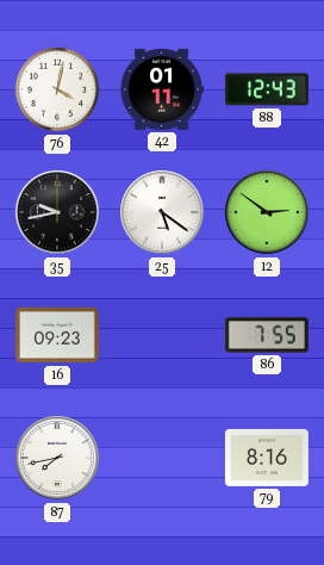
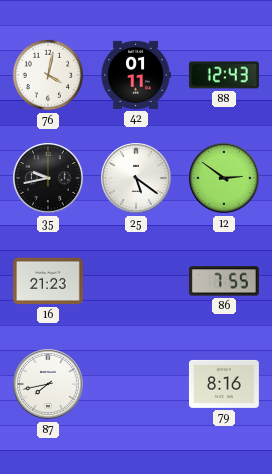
16: 09:23 -> 21:23
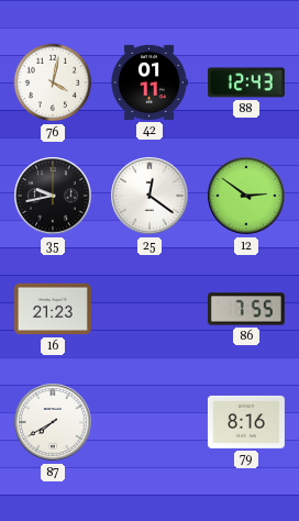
25: 5:21 -> 12:21
87: 7:43 -> 7:40
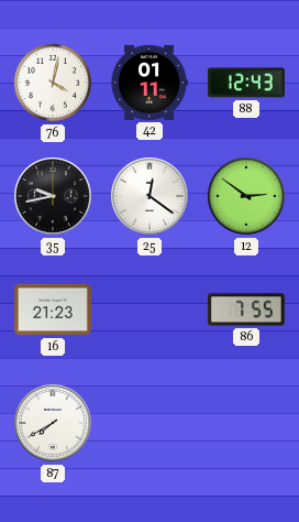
79: 8:16 -> none
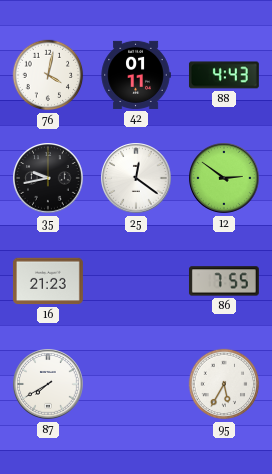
88: 12:43 -> 4:43
95: none -> 5:35
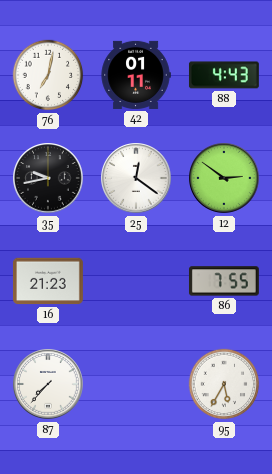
76: 4:02 -> 7:02
87: 7:40 -> 7:37
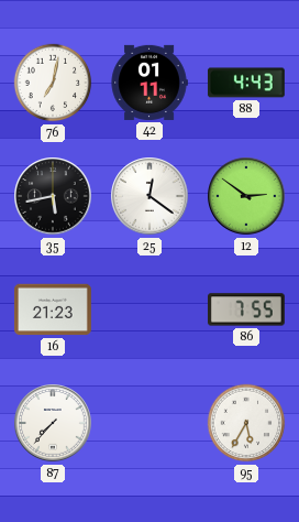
35: 9:43 -> 5:43
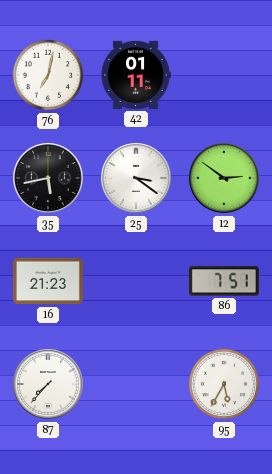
88: 4:43 -> none
25: 12:21 -> 3:21
86: 7:55 -> 7:51
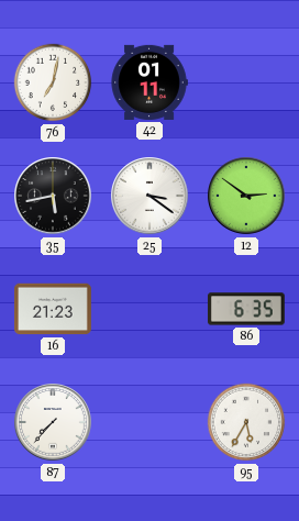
86: 7:51 -> 6:35
